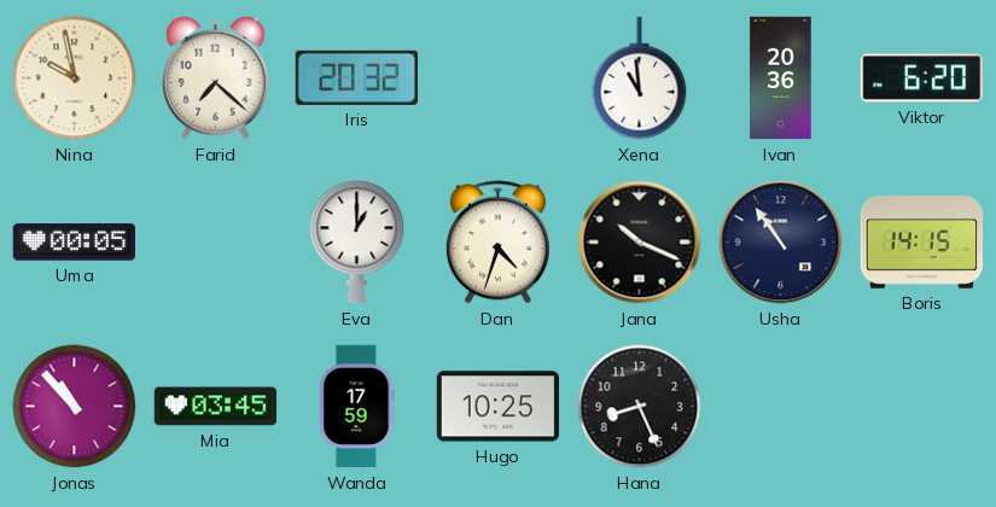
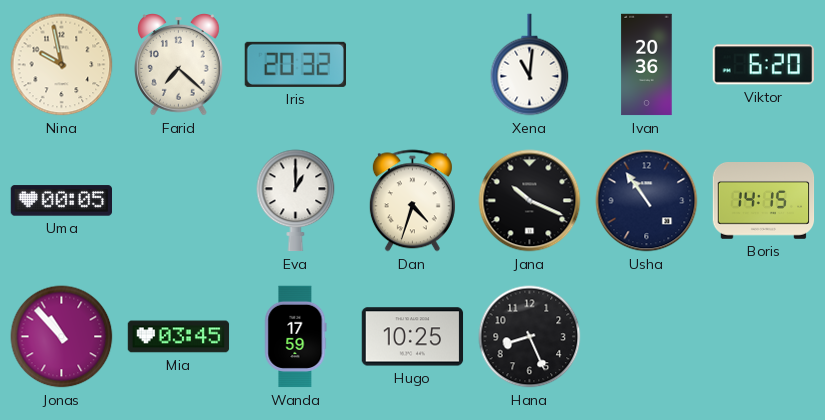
Xena: 10:59 -> 11:01
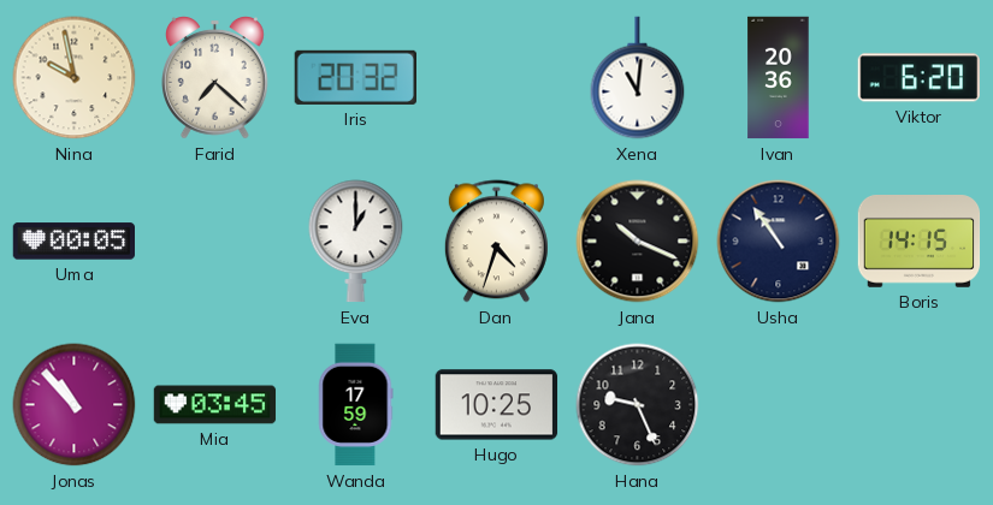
Hana: 8:26 -> 9:26
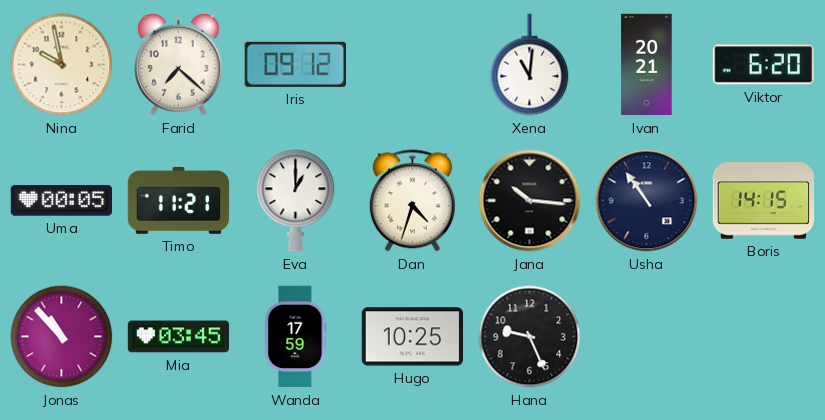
Iris: 20:32 -> 09:12
Ivan: 20:36 -> 20:21
Timo: none -> 11:21
Jana: 10:19 -> 10:16
